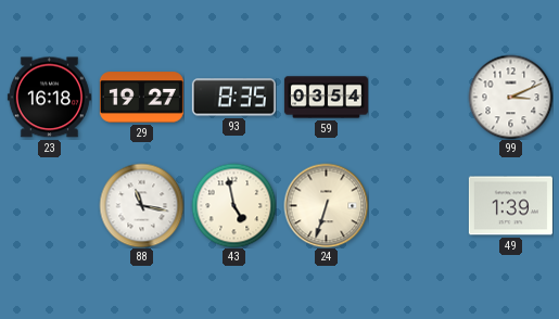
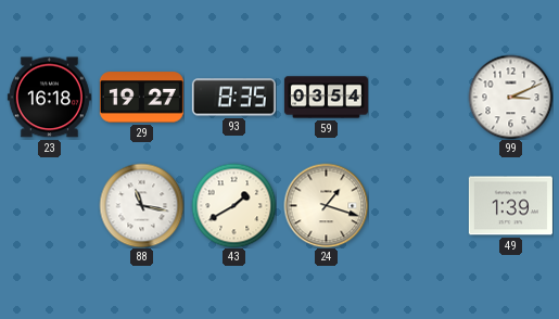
43: 4:58 -> 1:40
24: 6:33 -> 1:18
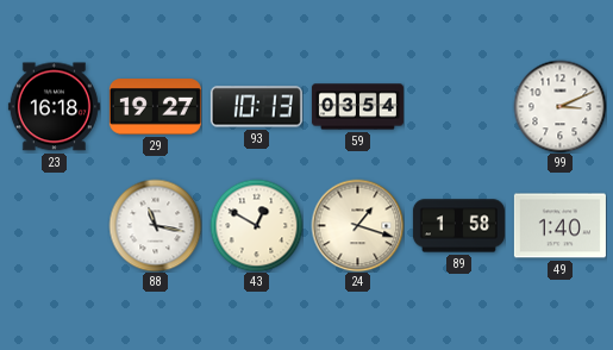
93: 8:35 -> 10:13
43: 1:40 -> 12:50
89: none -> 1:58
49: 1:39 -> 1:40
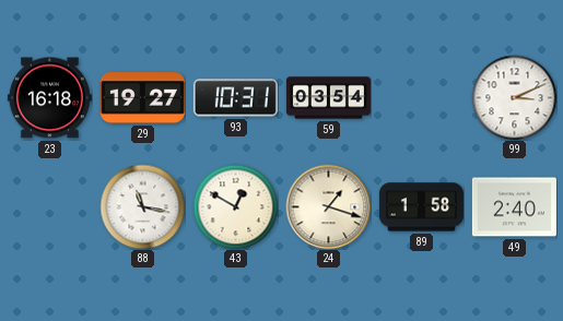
93: 10:13 -> 10:31
49: 1:40 -> 2:40
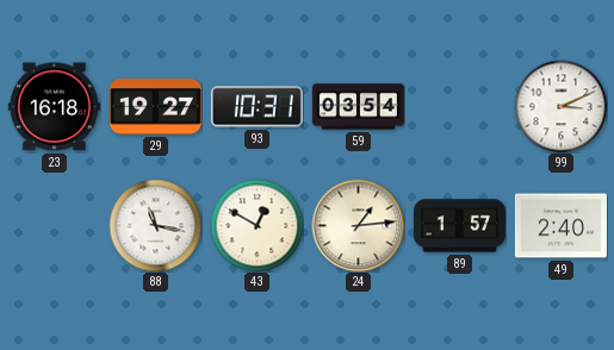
24: 1:18 -> 1:14
89: 1:58 -> 1:57
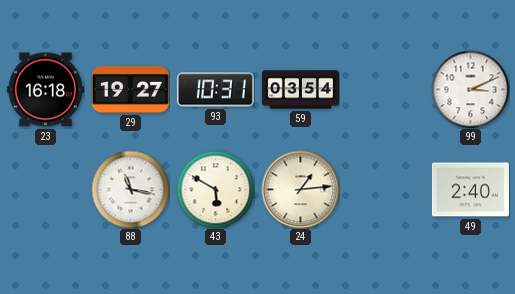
43: 12:50 -> 5:50
89: 1:57 -> none
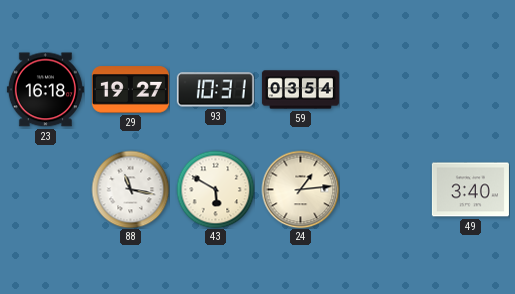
99: 3:11 -> none
49: 2:40 -> 3:40
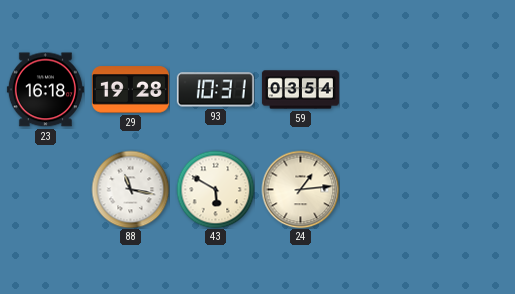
29: 19:27 -> 19:28
49: 3:40 -> none
